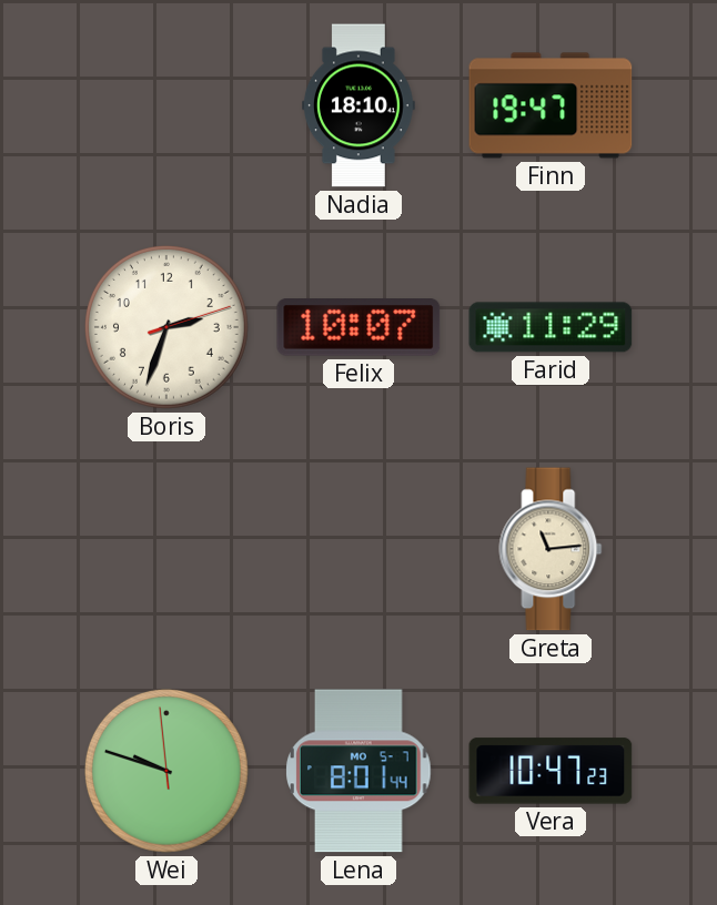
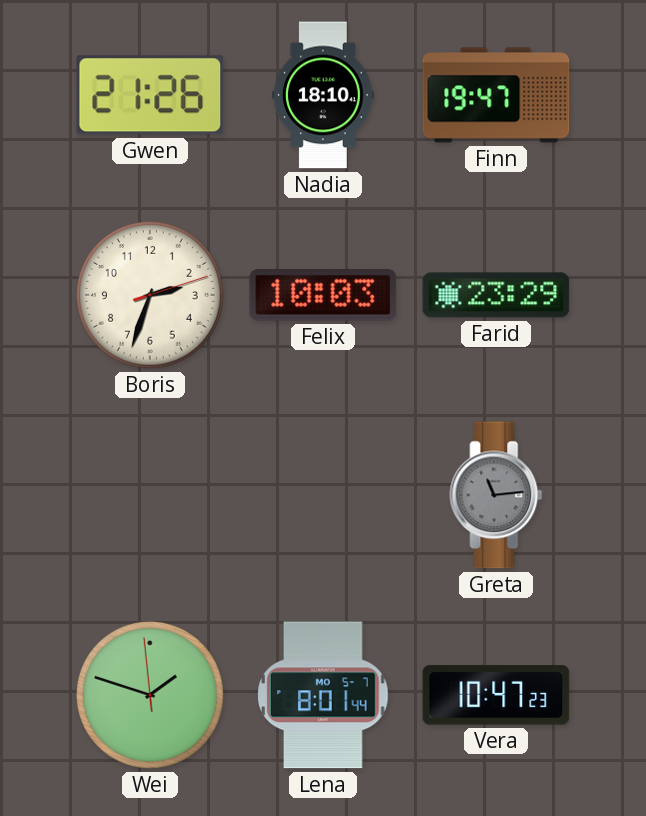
Gwen: none -> 21:26
Felix: 10:07 -> 10:03
Farid: 11:29 -> 23:29
Greta dial: cream -> grey
Wei: 9:47 -> 1:47
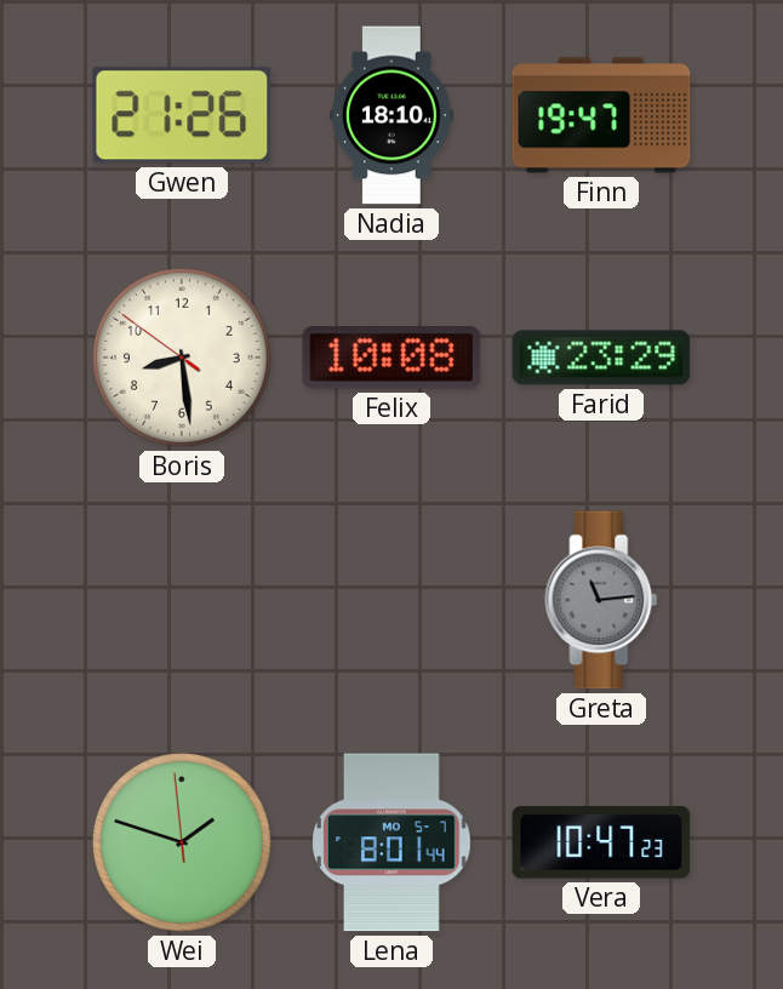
Boris: 2:33 -> 8:28
Felix: 10:03 -> 10:08
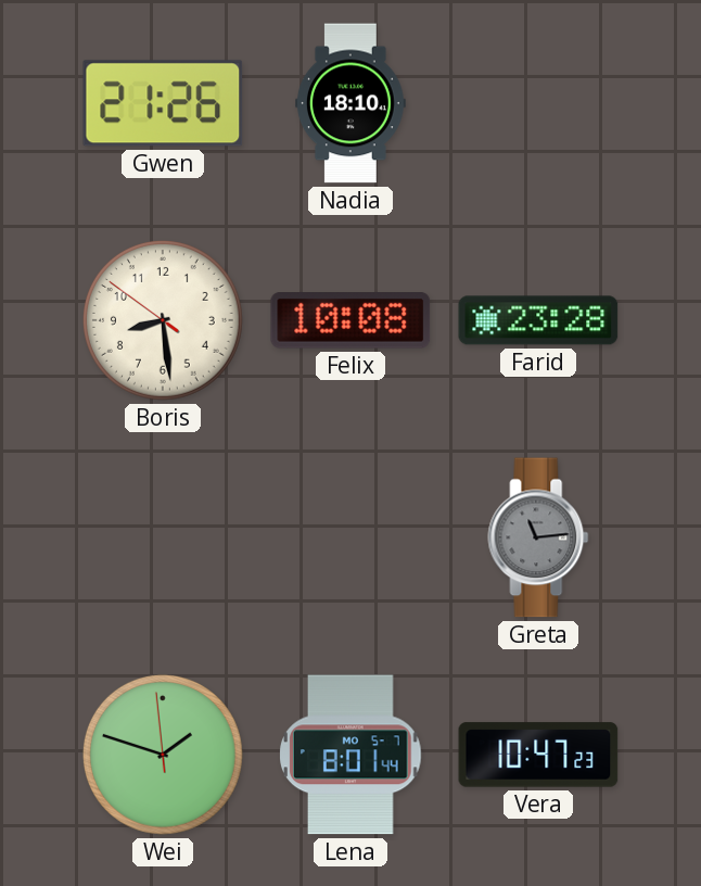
Finn: 19:47 -> none
Farid: 23:29 -> 23:28
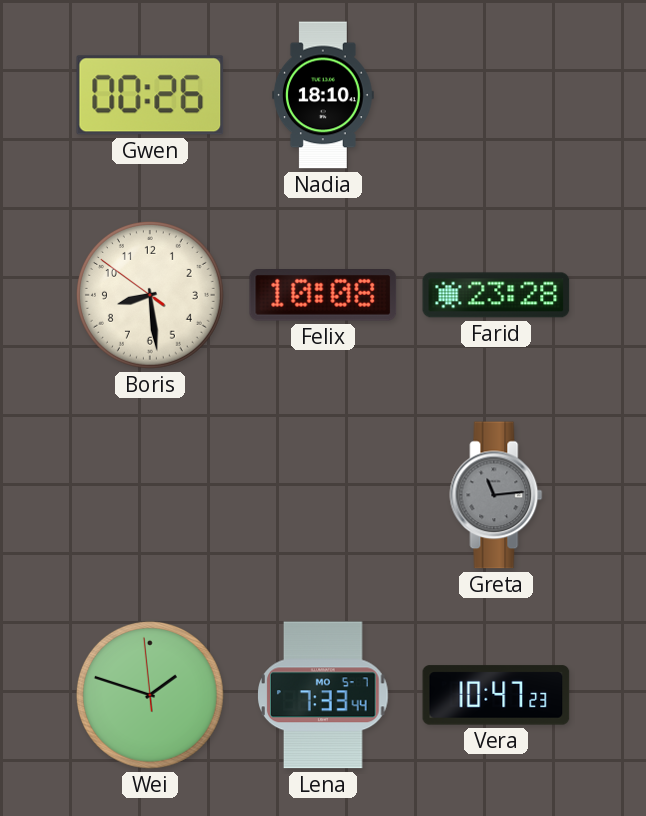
Gwen: 21:26 -> 00:26
Lena: 8:01 -> 7:33
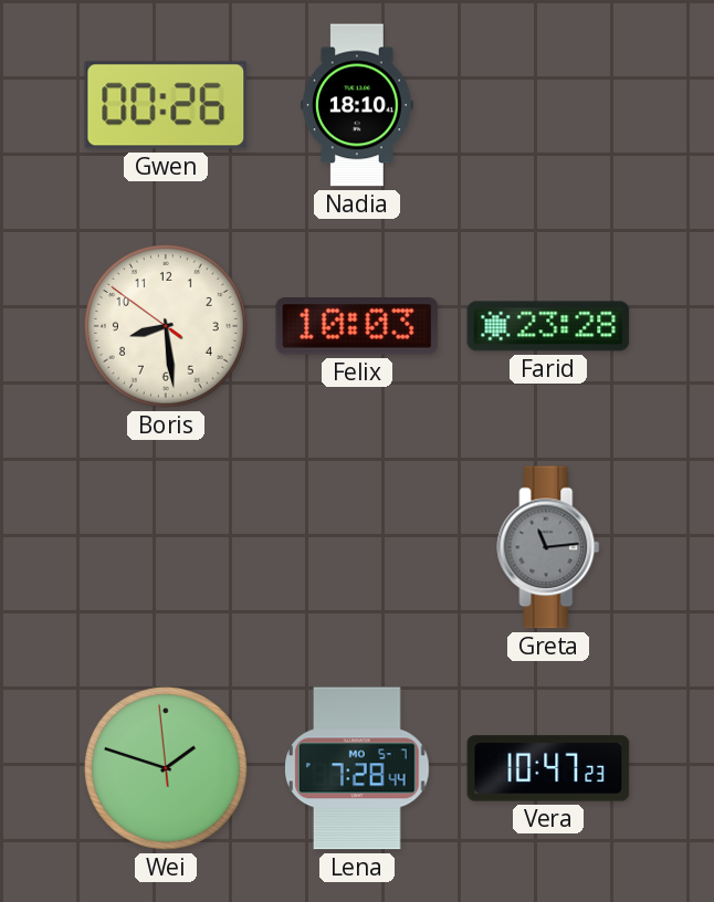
Felix: 10:08 -> 10:03
Lena: 7:33 -> 7:28
